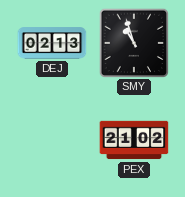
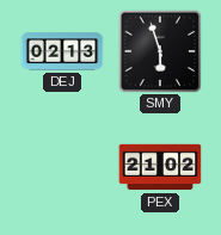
SMY: 10:57 -> 5:57
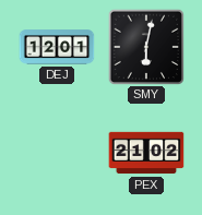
DEJ: 02:13 -> 12:01
SMY: 5:57 -> 6:02
